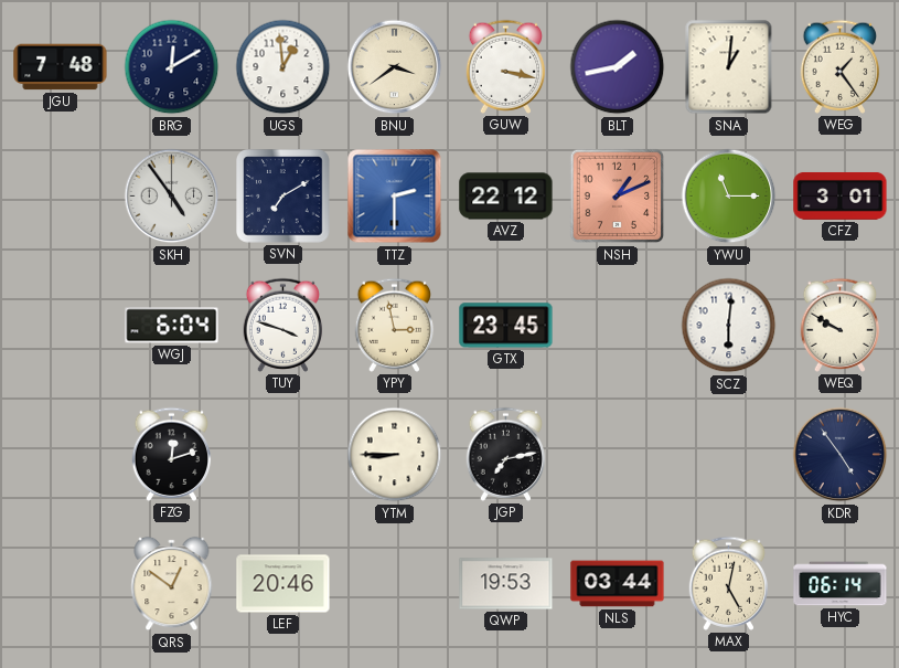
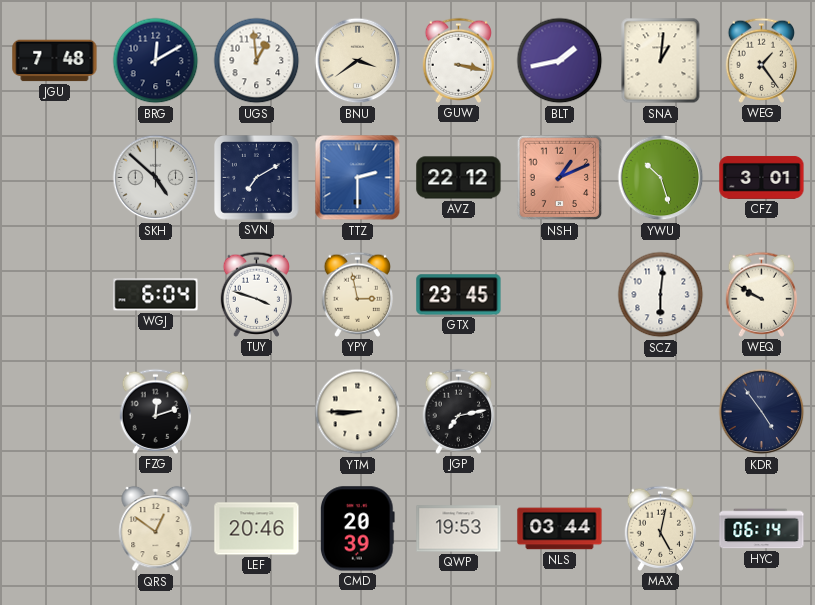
SKH: 4:54 -> 4:52
YWU: 11:15 -> 10:27
CMD: none -> 20:39
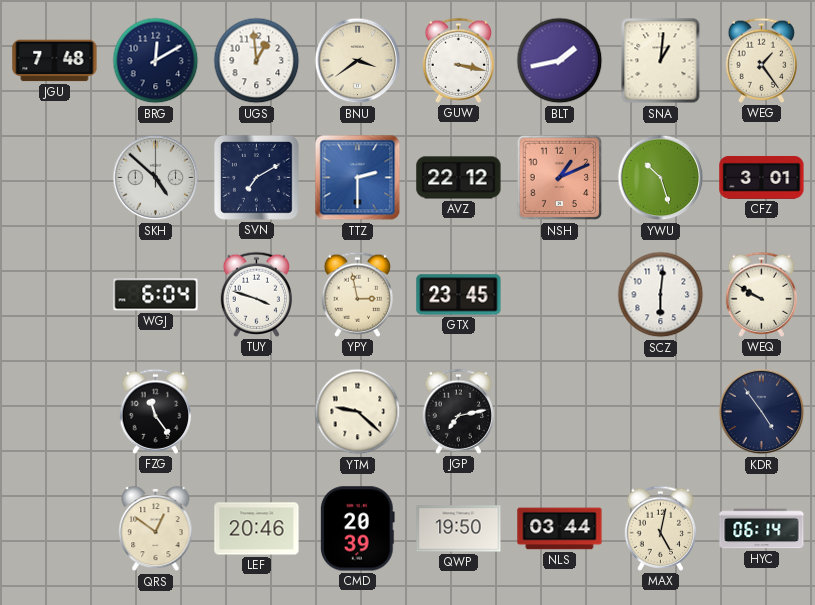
FZG: 12:12 -> 11:24
YTM: 8:45 -> 9:22
QWP: 19:53 -> 19:50
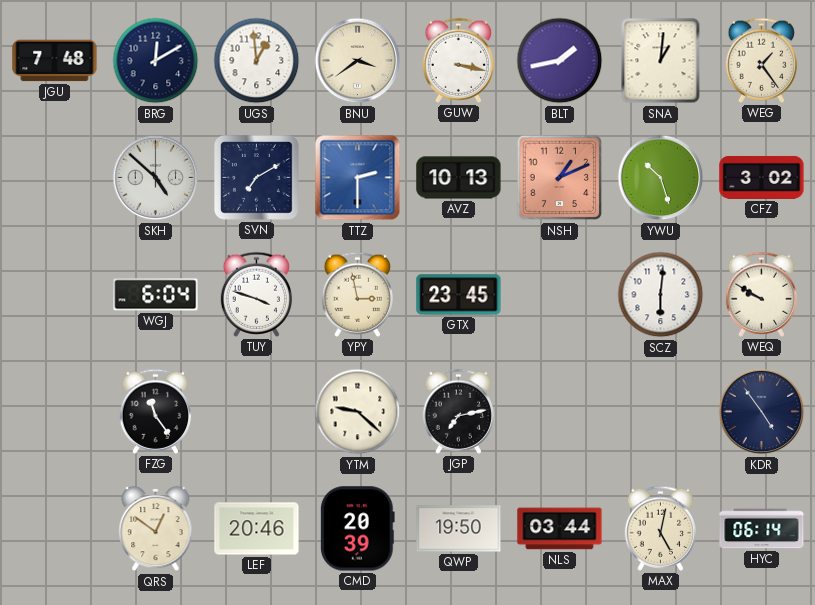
AVZ: 22:12 -> 10:13
CFZ: 3:01 -> 3:02
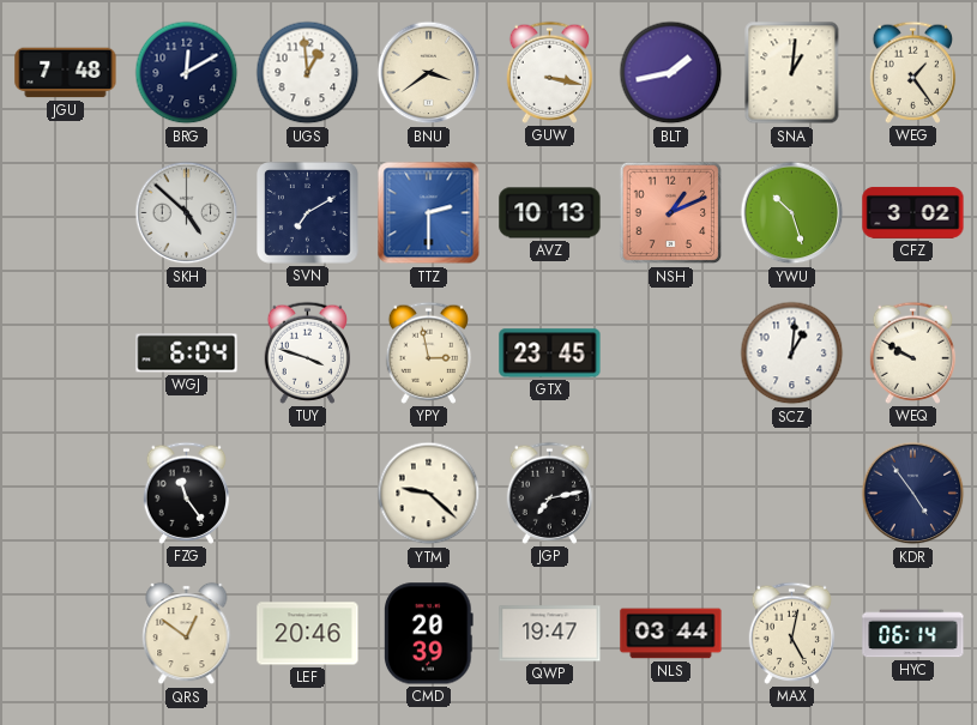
SCZ: 6:01 -> 1:01
QWP: 19:50 -> 19:47
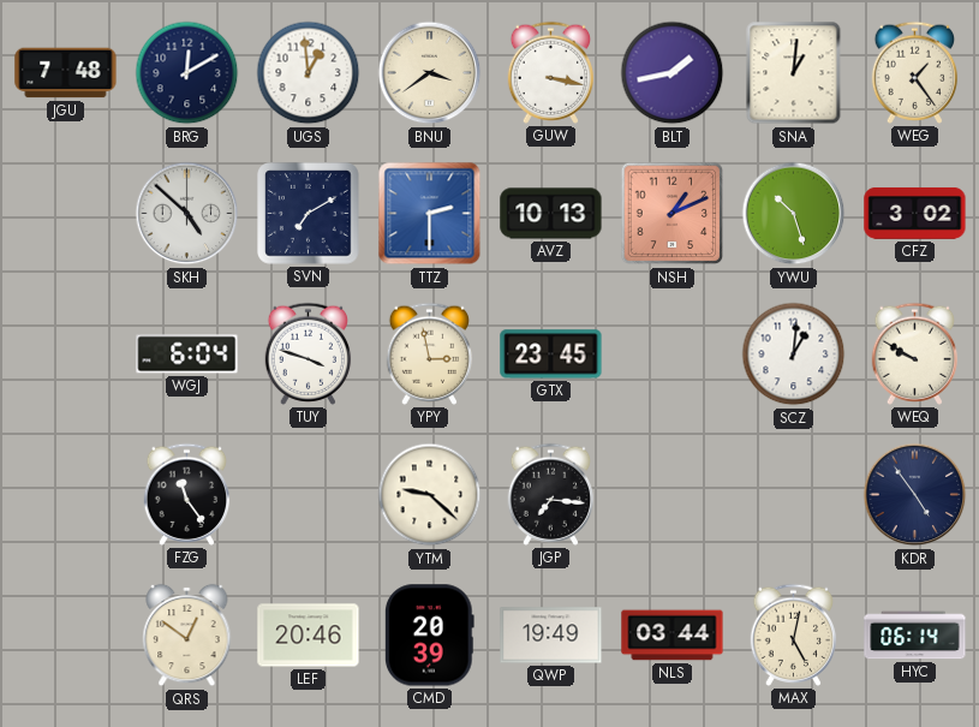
JGP: 7:13 -> 7:16
QWP: 19:47 -> 19:49
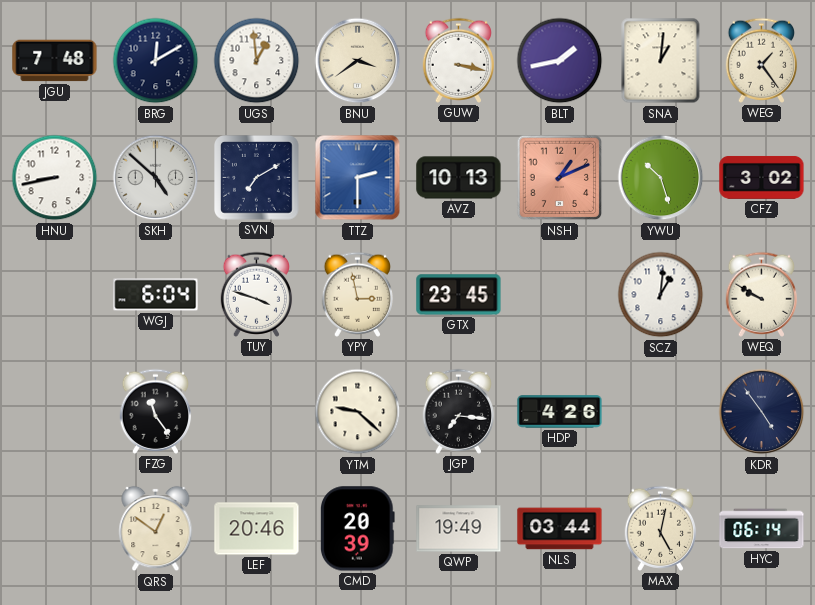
HNU: none -> 8:43
HDP: none -> 4:26
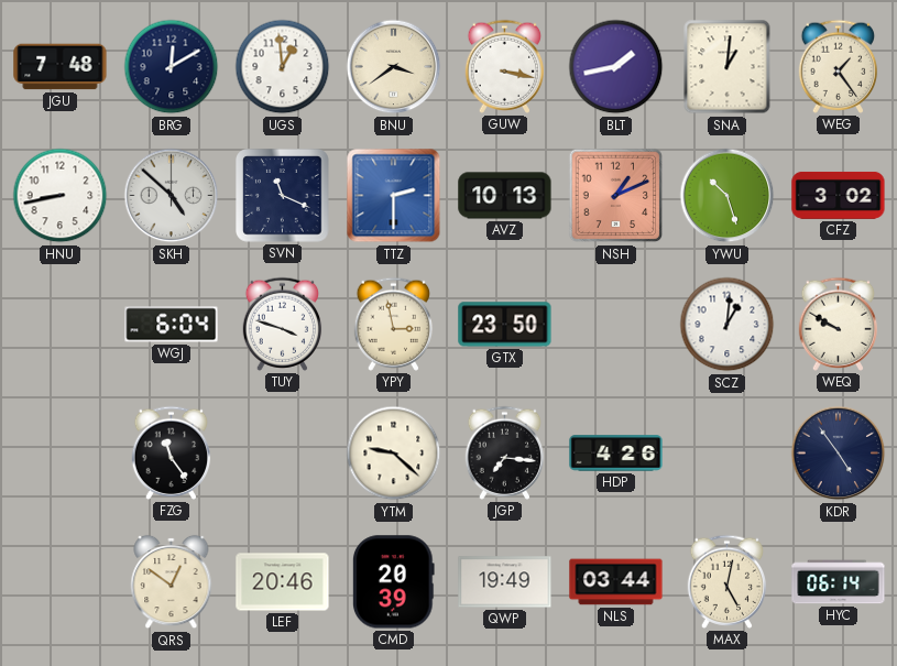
SVN: 7:10 -> 11:19
GTX: 23:45 -> 23:50
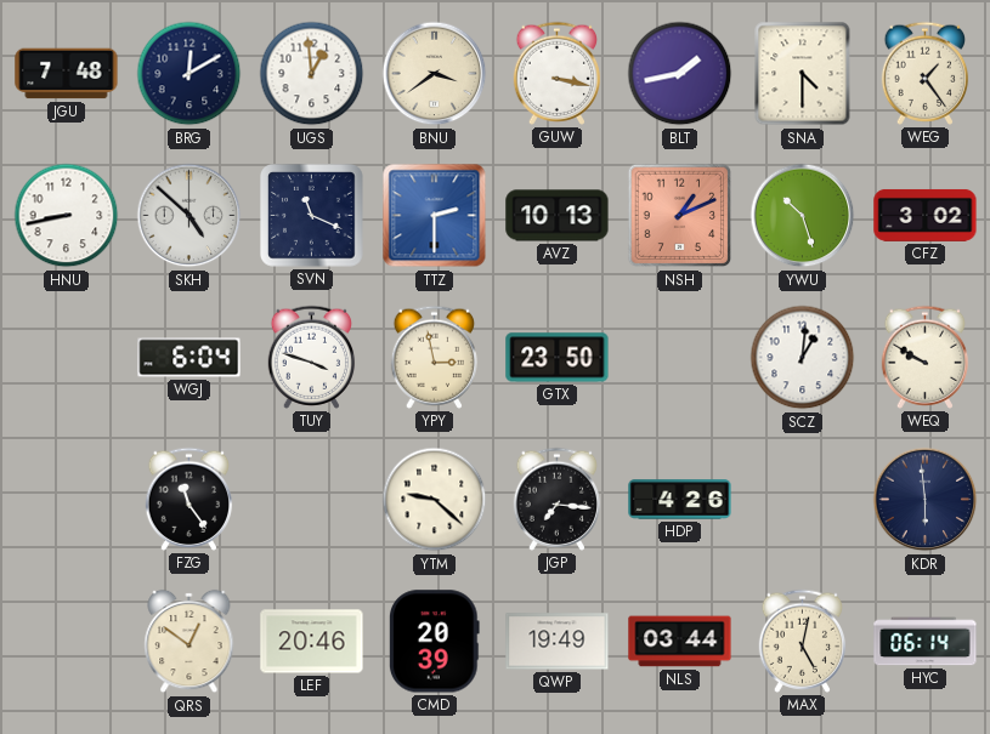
SNA: 1:01 -> 4:30
KDR: 4:54 -> 5:59
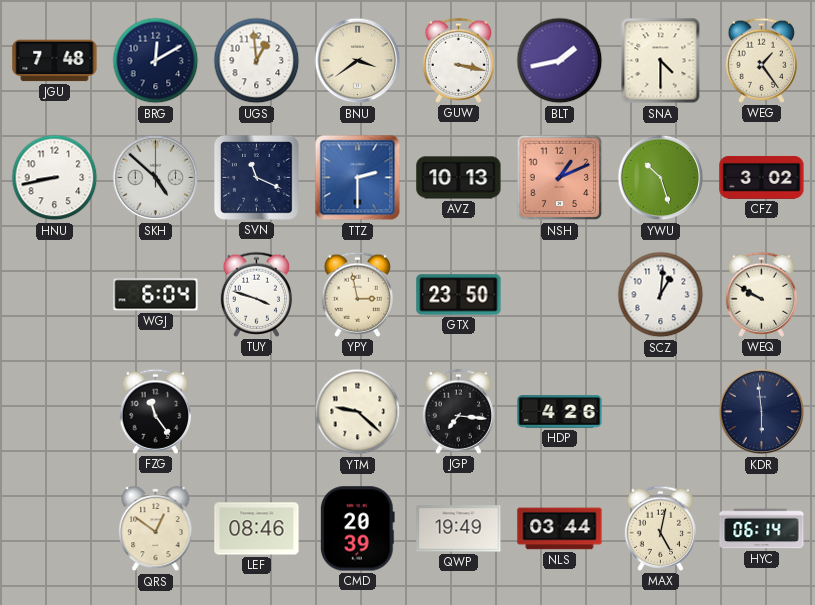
LEF: 20:46 -> 08:46
